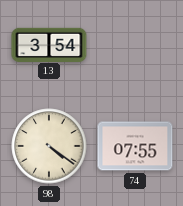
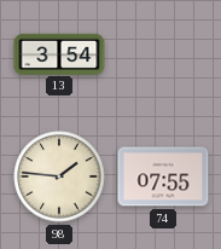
98: 4:21 -> 1:46
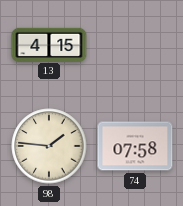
13: 3:54 -> 4:15
74: 07:55 -> 07:58
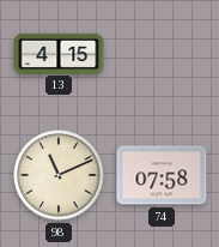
98: 1:46 -> 11:11
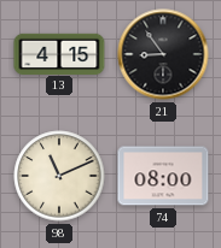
21: none -> 8:54
74: 07:58 -> 08:00
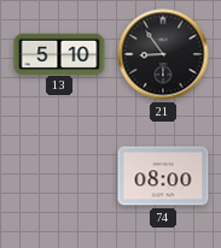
13: 4:15 -> 5:10
98: 11:11 -> none
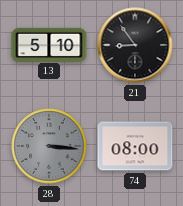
28: none -> 3:16
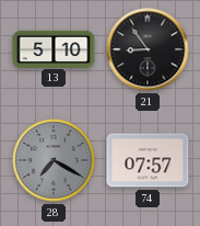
28: 3:16 -> 7:20
74: 08:00 -> 07:57
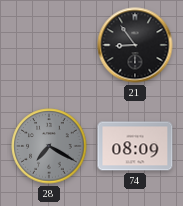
13: 5:10 -> none
74: 07:57 -> 08:09
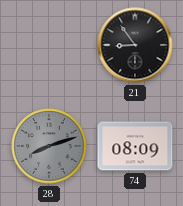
28: 7:20 -> 8:12
